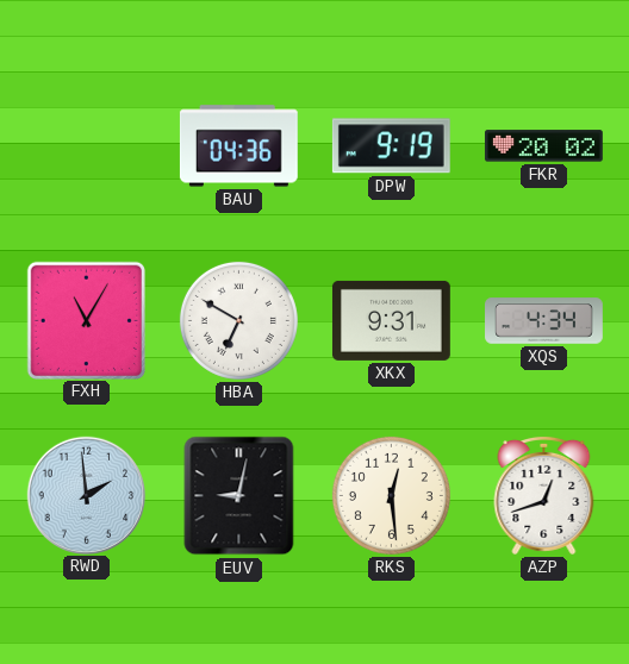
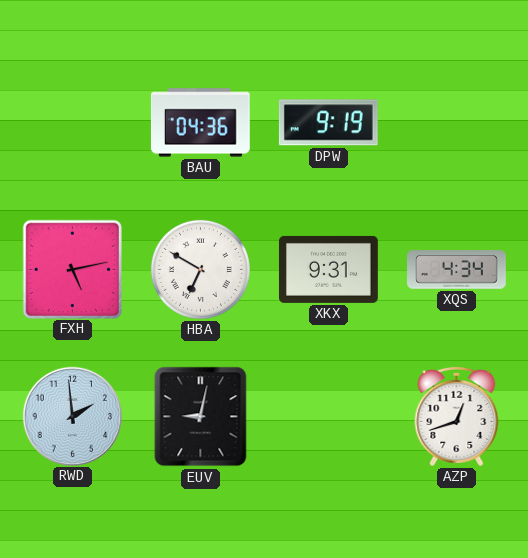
FKR: 20:02 -> none
FXH: 11:05 -> 5:13
RKS: 12:29 -> none
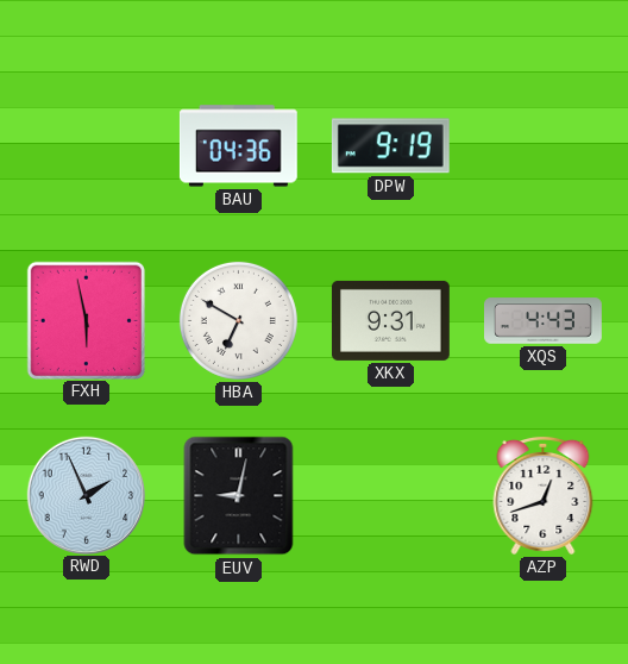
FXH: 5:13 -> 5:58
XQS: 4:34 -> 4:43
RWD: 1:59 -> 1:56
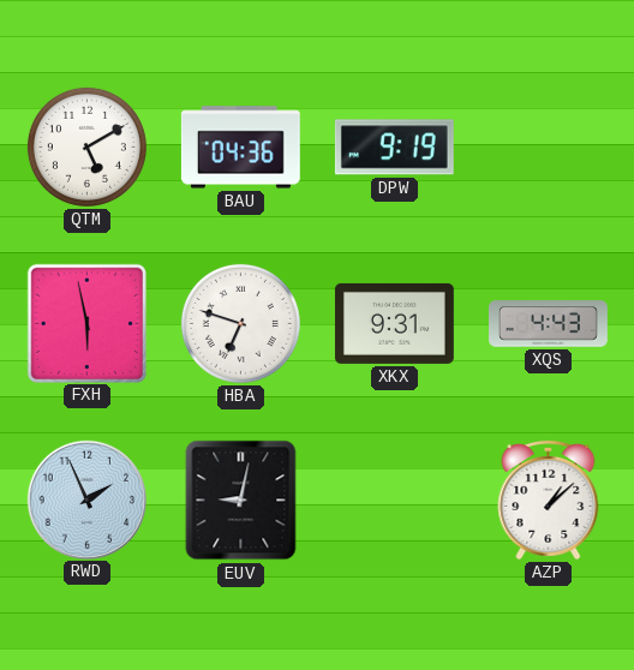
QTM: none -> 5:10
HBA: 6:50 -> 6:48
AZP: 12:42 -> 1:08
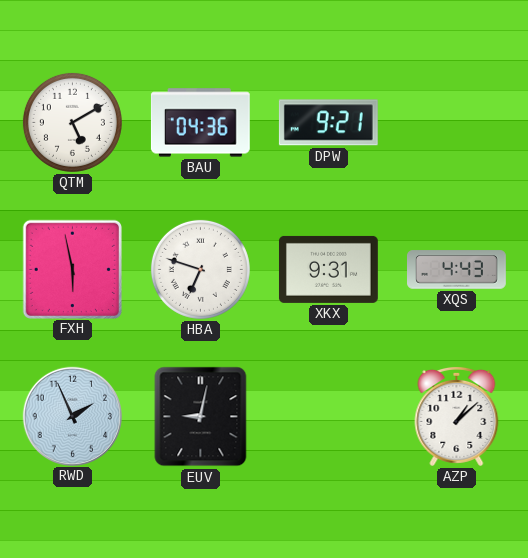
DPW: 9:19 -> 9:21
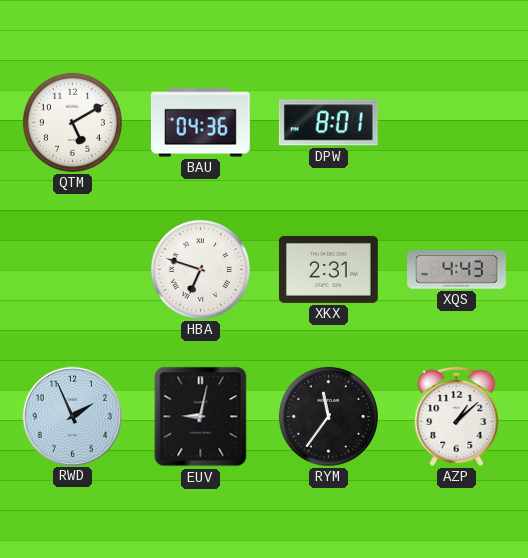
DPW: 9:21 -> 8:01
FXH: 5:58 -> none
XKX: 9:31 -> 2:31
RYM: none -> 11:36
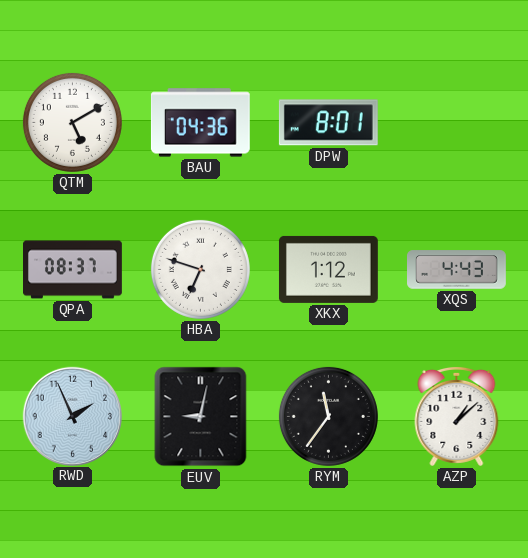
QPA: none -> 08:37
XKX: 2:31 -> 1:12
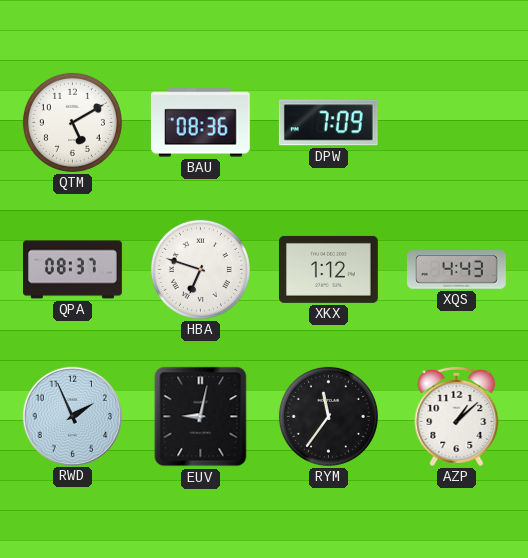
BAU: 04:36 -> 08:36
DPW: 8:01 -> 7:09
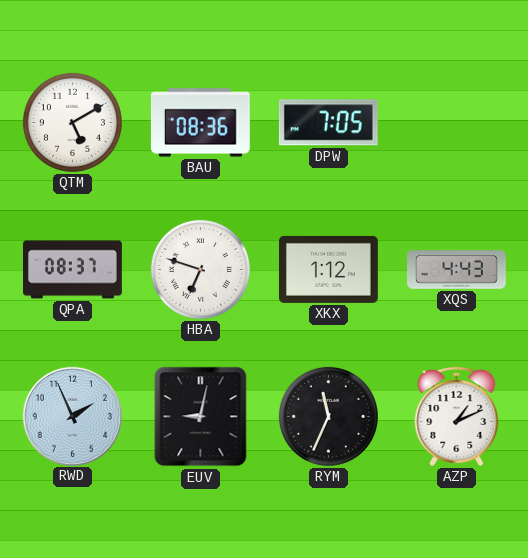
DPW: 7:09 -> 7:05
RYM: 11:36 -> 11:34
AZP: 1:08 -> 1:11
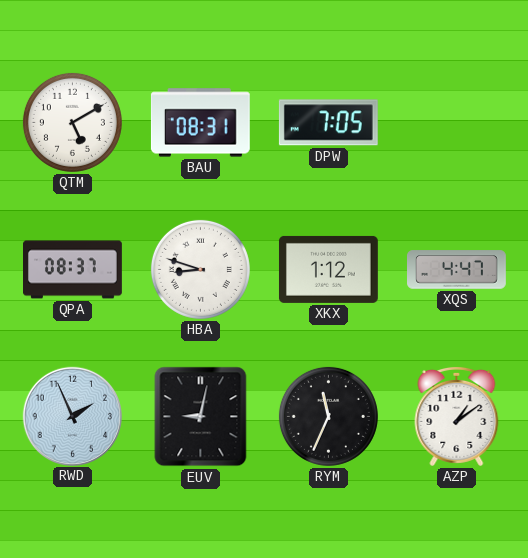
BAU: 08:36 -> 08:31
HBA: 6:48 -> 8:48
XQS: 4:43 -> 4:47
AZP: 1:11 -> 1:09
